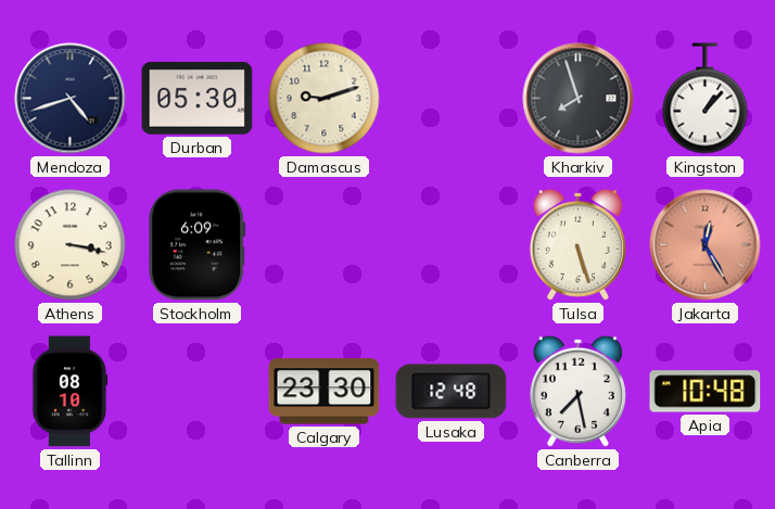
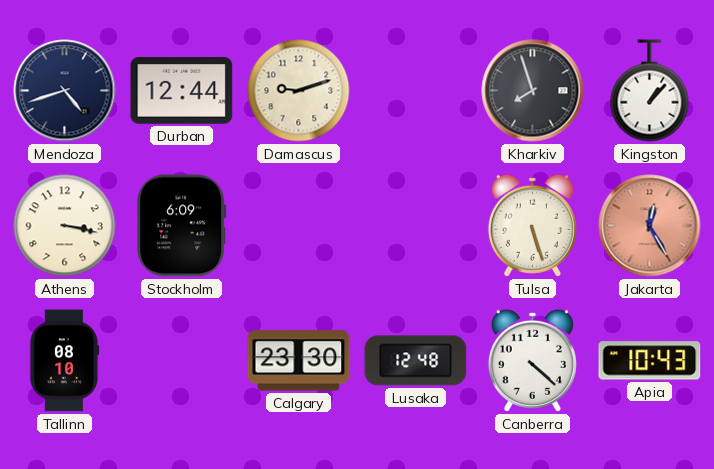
Durban: 05:30 -> 12:44
Canberra: 7:28 -> 4:22
Apia: 10:48 -> 10:43
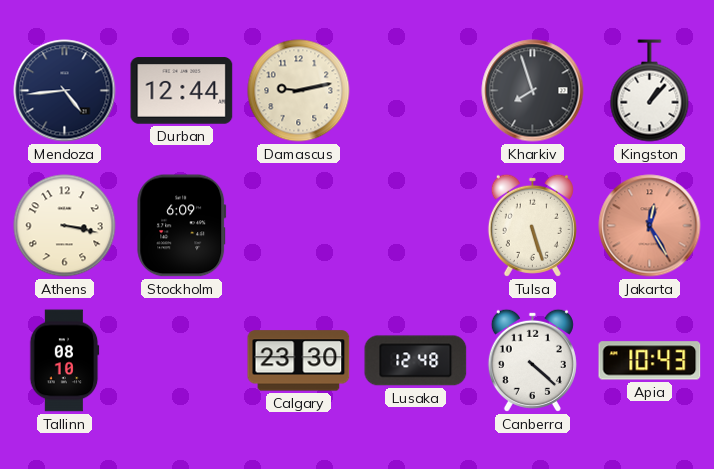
Mendoza: 4:42 -> 4:44
Damascus: 9:12 -> 9:13
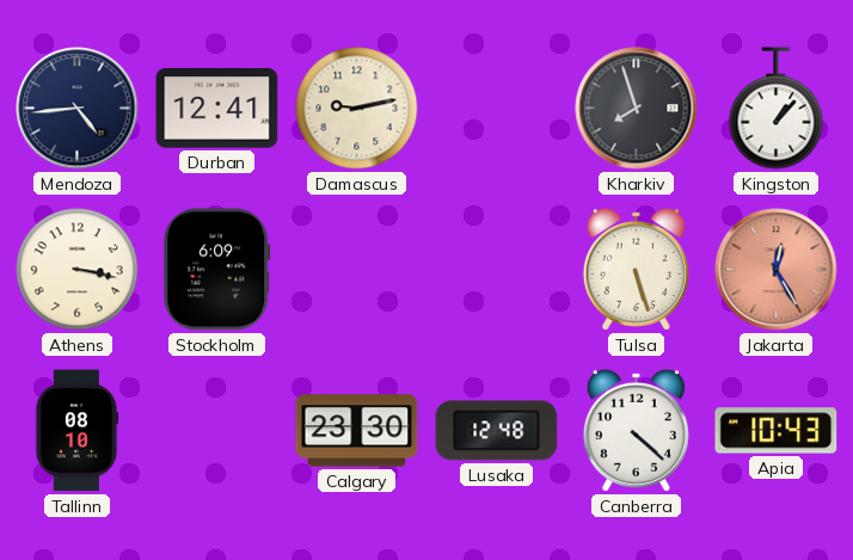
Durban: 12:44 -> 12:41
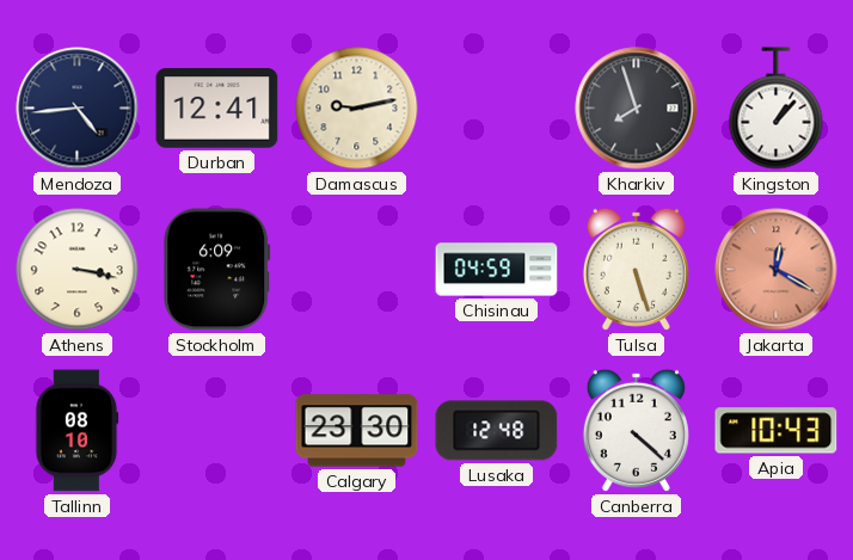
Chisinau: none -> 04:59
Jakarta: 12:25 -> 12:20
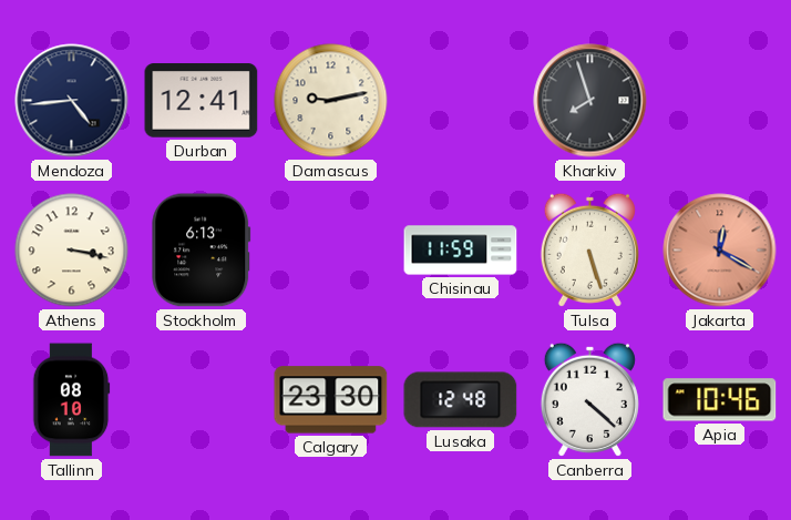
Kingston: 1:07 -> none
Stockholm: 6:09 -> 6:13
Chisinau: 04:59 -> 11:59
Apia: 10:43 -> 10:46
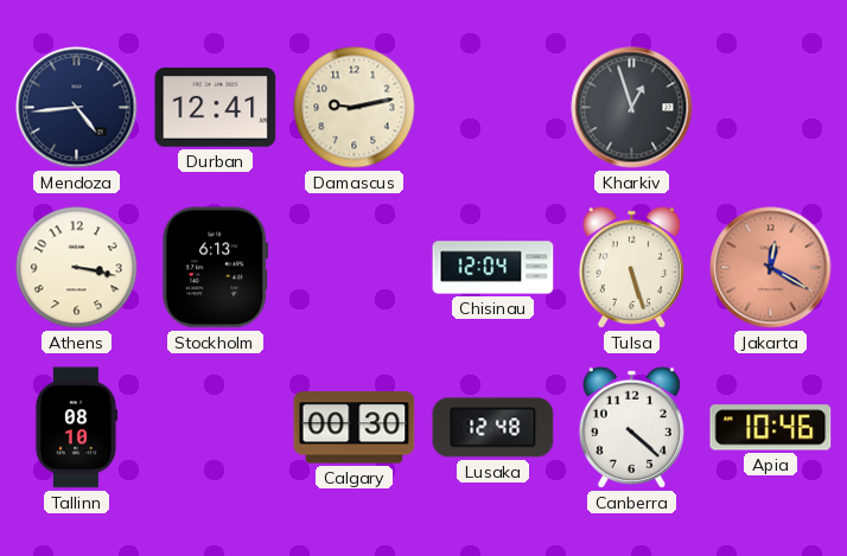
Kharkiv: 7:57 -> 12:57
Chisinau: 11:59 -> 12:04
Calgary: 23:30 -> 00:30
